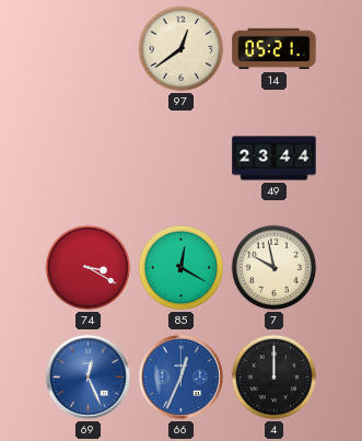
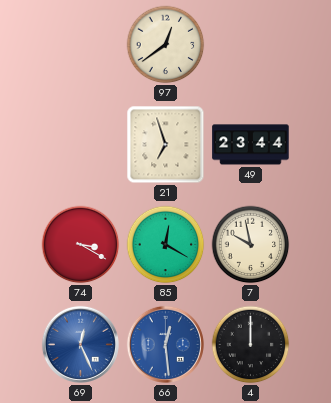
14: 05:21 -> none
21: none -> 6:57
66: 12:34 -> 12:29
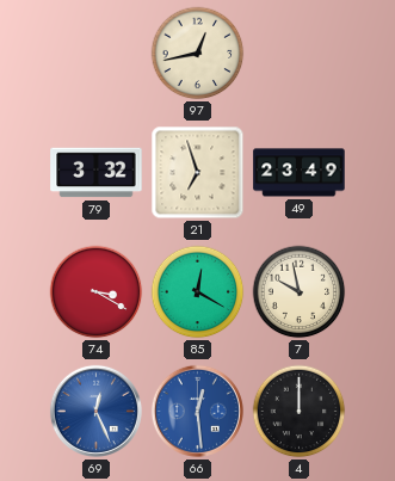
97: 12:39 -> 12:43
79: none -> 3:32
49: 23:44 -> 23:49
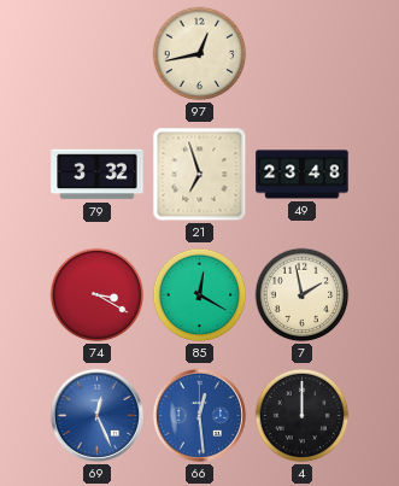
49: 23:49 -> 23:48
7: 9:58 -> 1:58
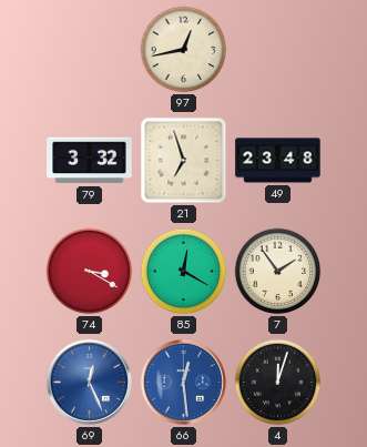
7: 1:58 -> 1:54
4: 12:00 -> 12:03
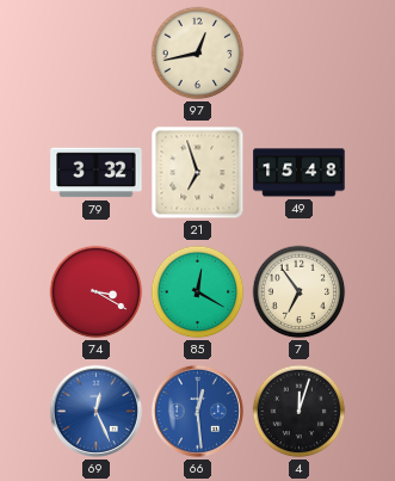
49: 23:48 -> 15:48
7: 1:54 -> 6:54
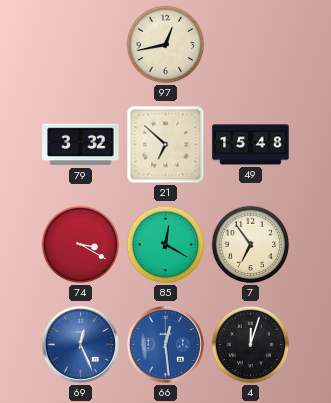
21: 6:57 -> 6:52
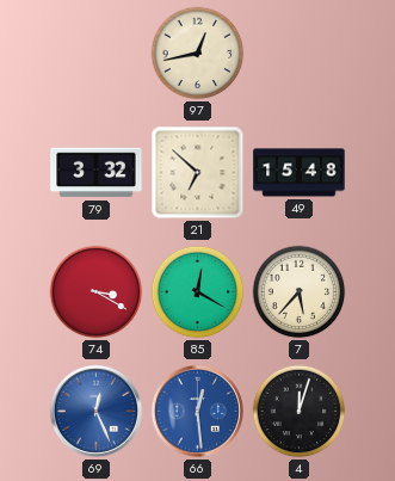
7: 6:54 -> 5:37
